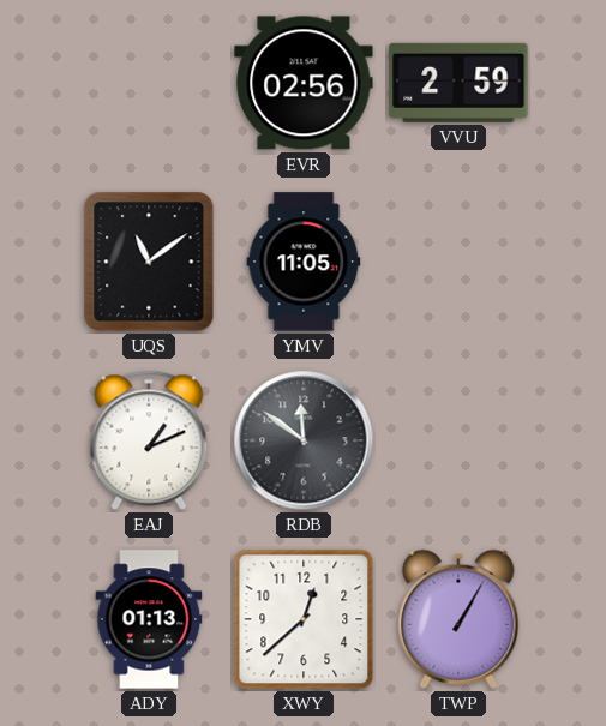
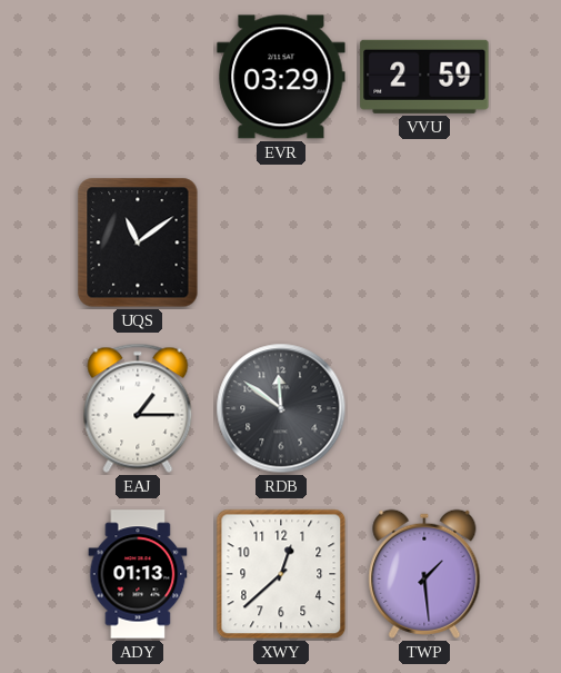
EVR: 02:56 -> 03:29
YMV: 11:05 -> none
EAJ: 1:11 -> 1:15
TWP: 1:05 -> 1:29
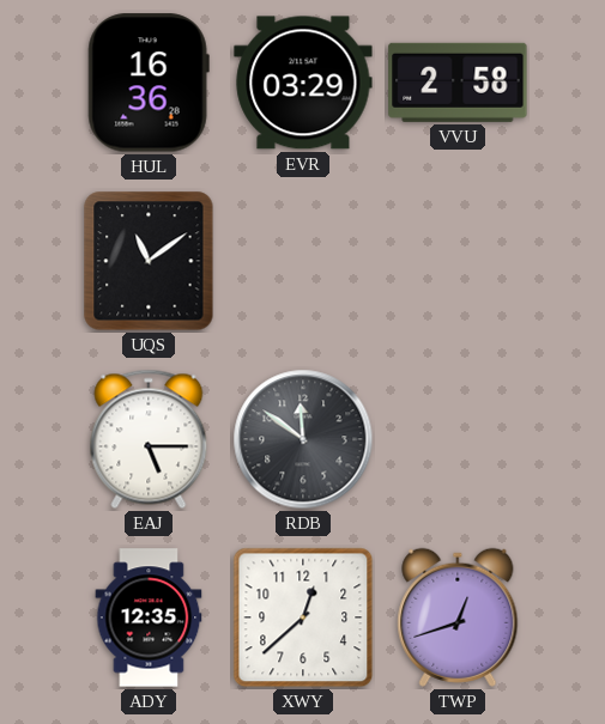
HUL: none -> 16:36
VVU: 2:59 -> 2:58
EAJ: 1:15 -> 5:15
ADY: 01:13 -> 12:35
TWP: 1:29 -> 12:42
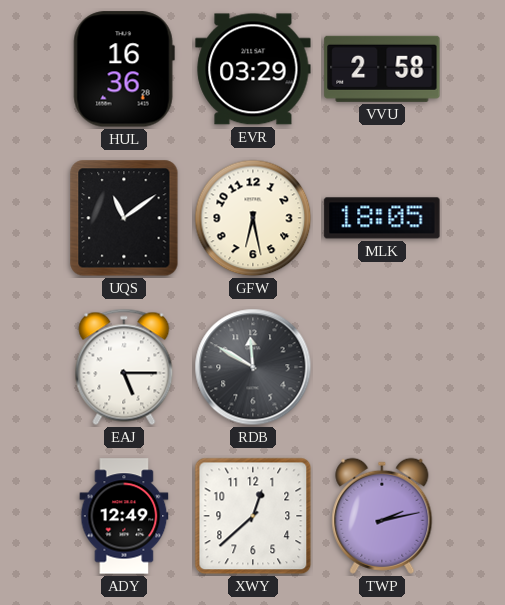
GFW: none -> 6:28
MLK: none -> 18:05
RDB: 11:51 -> 11:50
ADY: 12:35 -> 12:49
TWP: 12:42 -> 2:13
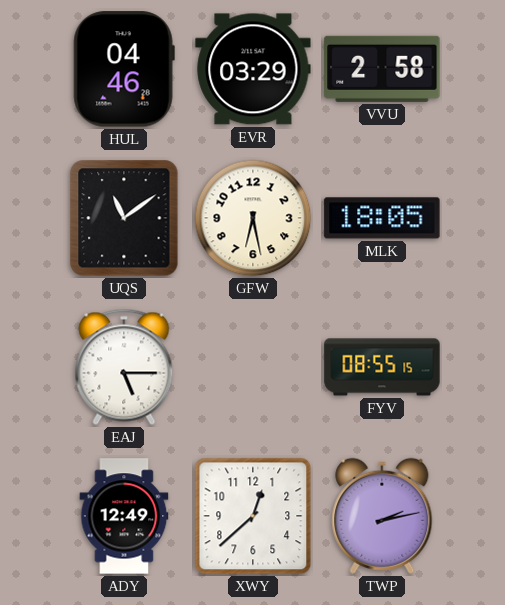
HUL: 16:36 -> 04:46
RDB: 11:50 -> none
FYV: none -> 08:55
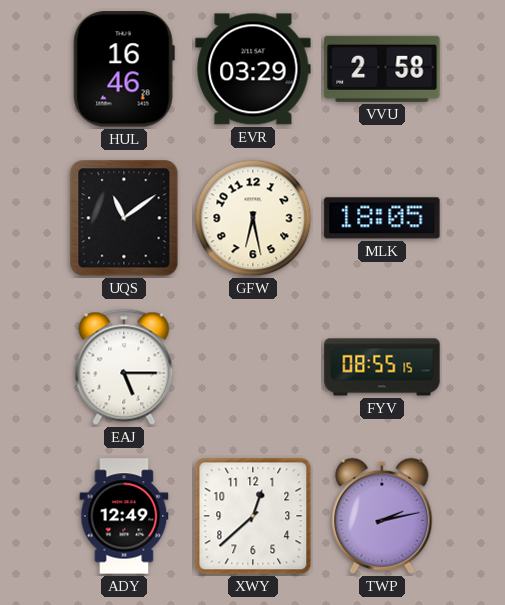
HUL: 04:46 -> 16:46
